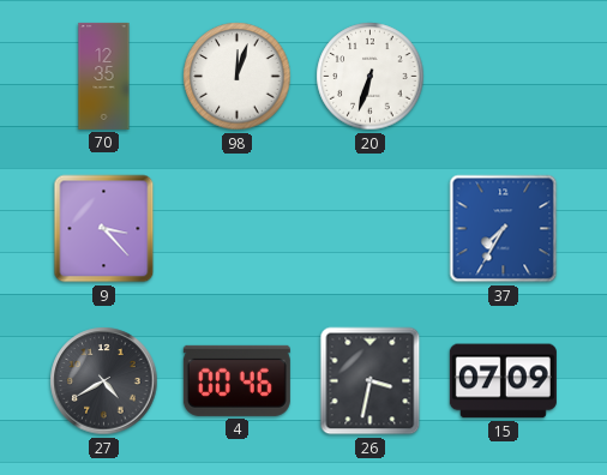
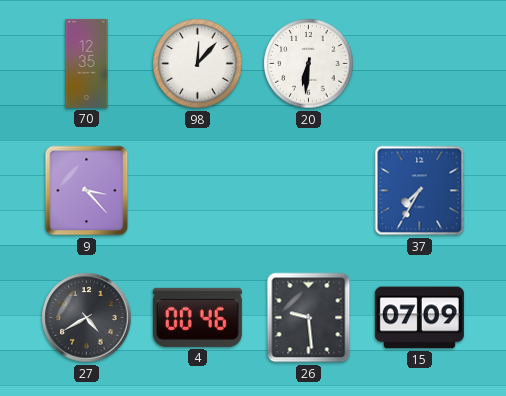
98: 12:03 -> 12:07
20: 6:33 -> 6:31
26: 3:32 -> 9:29
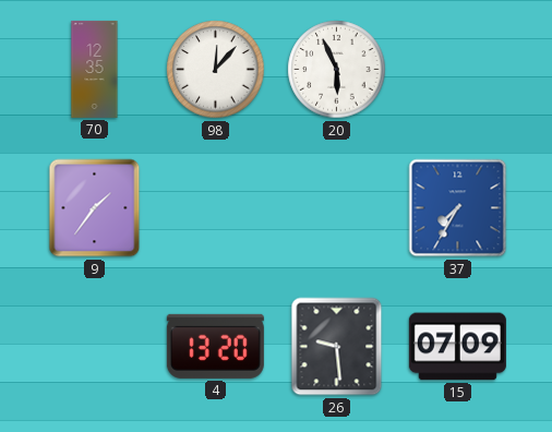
20: 6:31 -> 5:56
9: 3:23 -> 1:36
27: 4:40 -> none
4: 00:46 -> 13:20
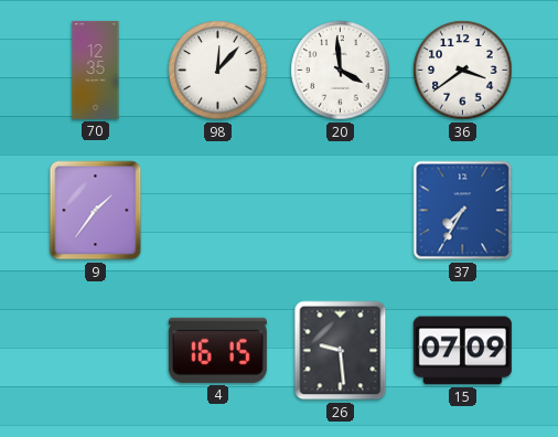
20: 5:56 -> 3:59
36: none -> 3:39
4: 13:20 -> 16:15
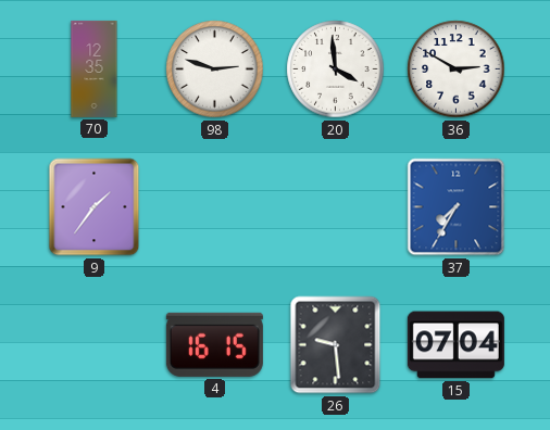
98: 12:07 -> 2:48
36: 3:39 -> 2:50
15: 07:09 -> 07:04
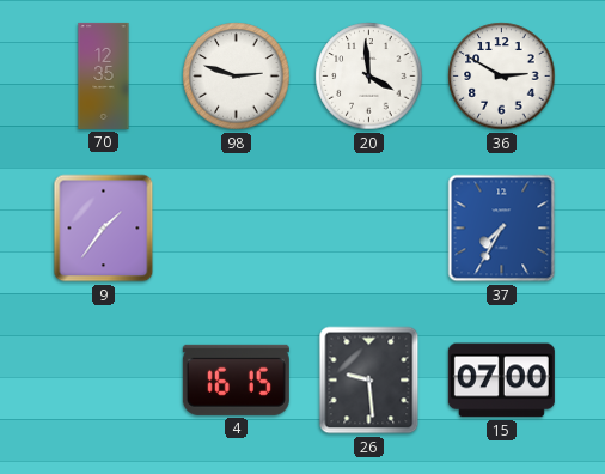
15: 07:04 -> 07:00
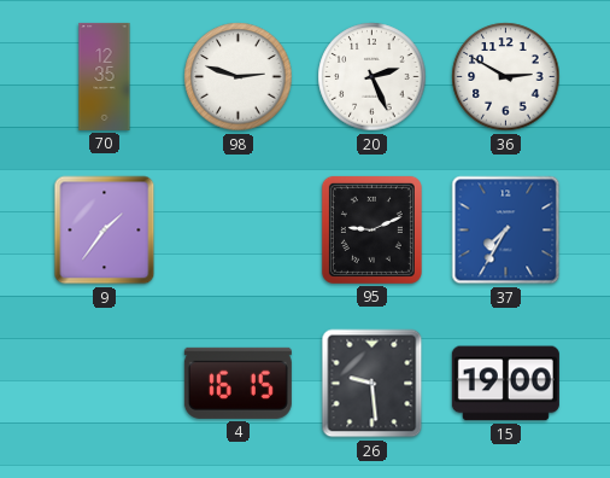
20: 3:59 -> 2:26
95: none -> 9:11
15: 07:00 -> 19:00
